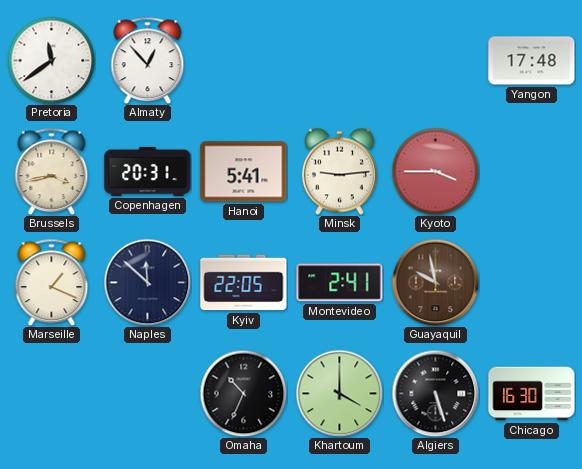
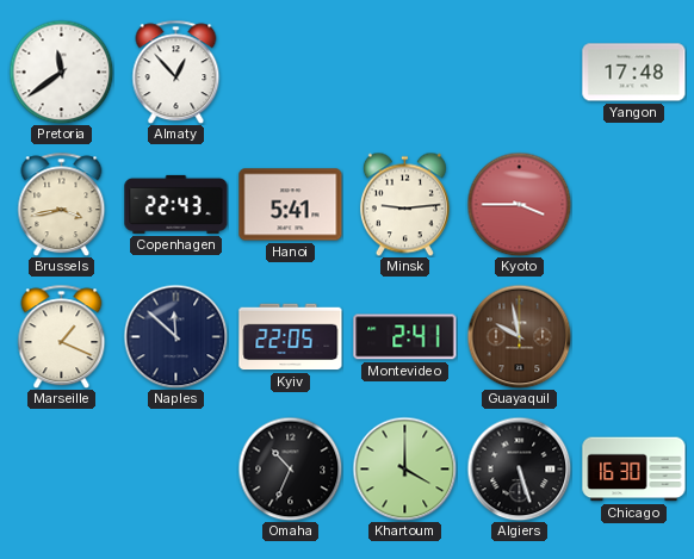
Copenhagen: 20:31 -> 22:43
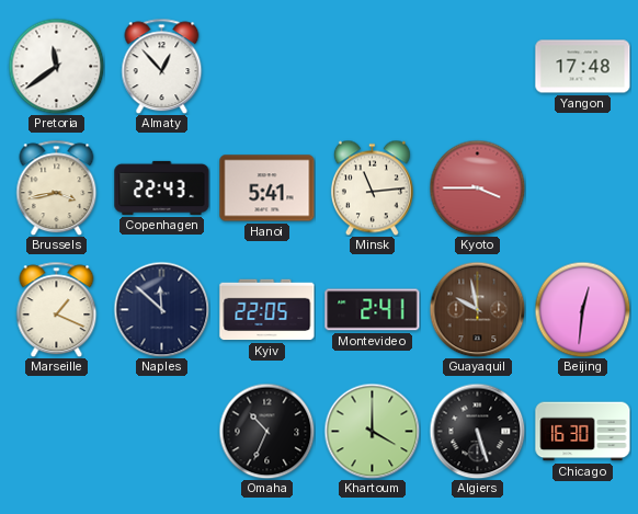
Minsk: 9:14 -> 11:14
Beijing: none -> 12:31
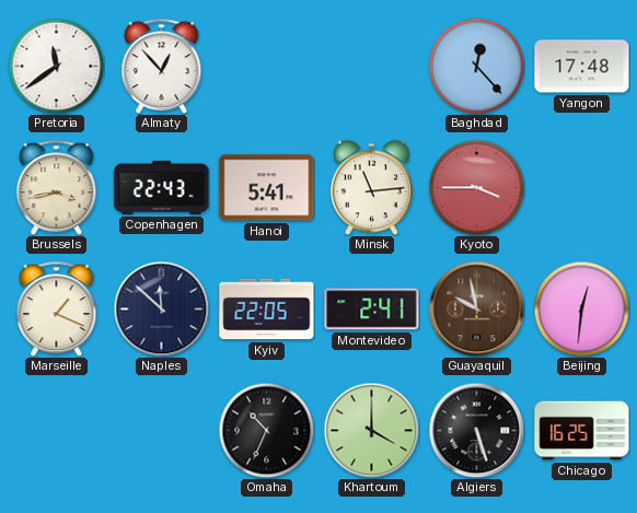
Baghdad: none -> 12:23
Chicago: 16:30 -> 16:25
